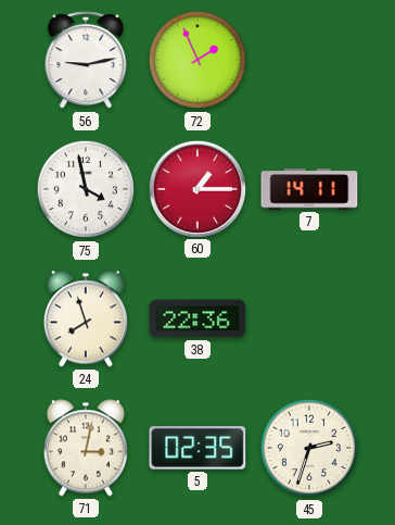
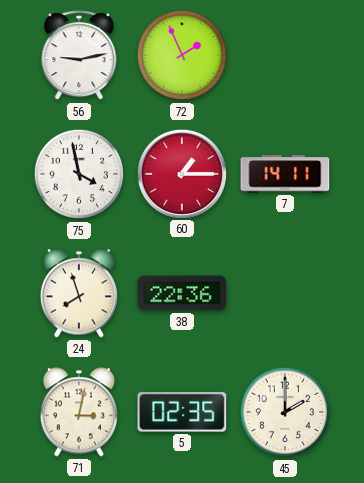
45: 2:33 -> 2:00
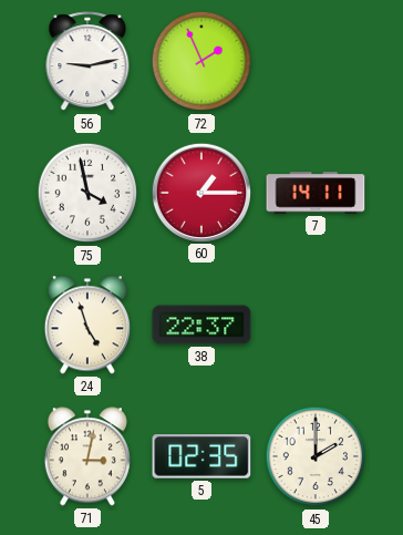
24: 7:57 -> 4:57
38: 22:36 -> 22:37
